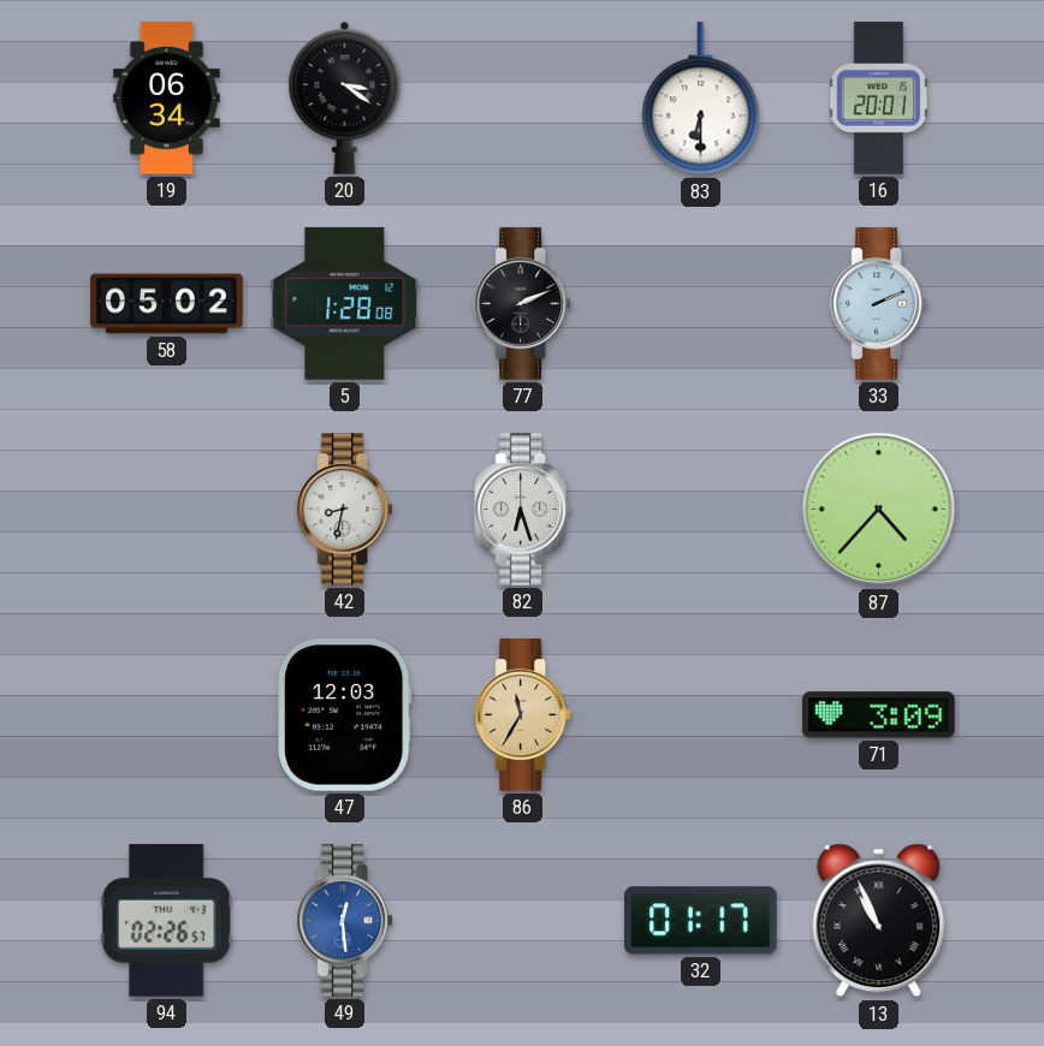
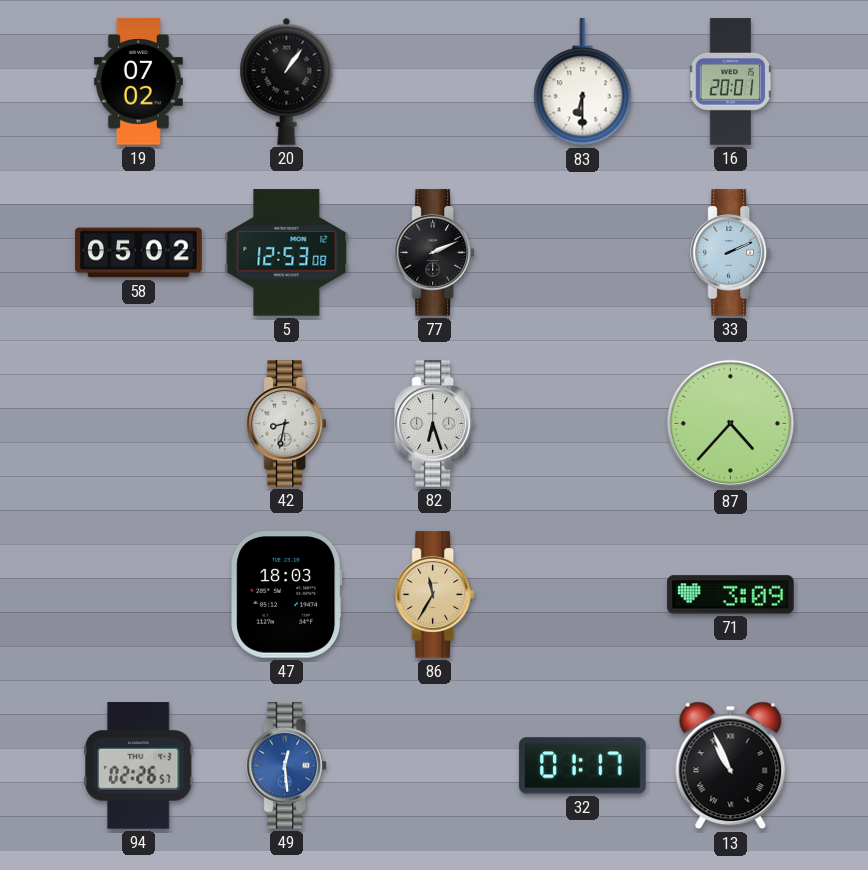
19: 06:34 -> 07:02
20: 3:21 -> 1:06
5: 1:28 -> 12:53
47: 12:03 -> 18:03
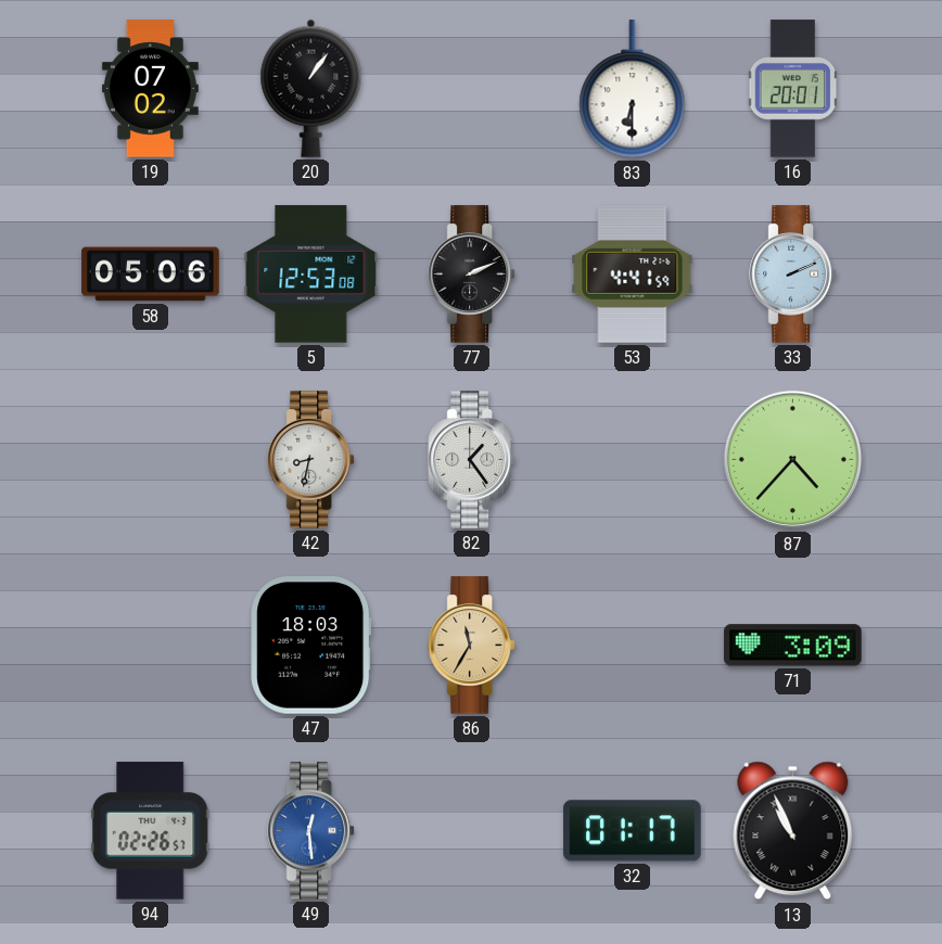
58: 05:02 -> 05:06
53: none -> 4:41
82: 6:27 -> 1:24
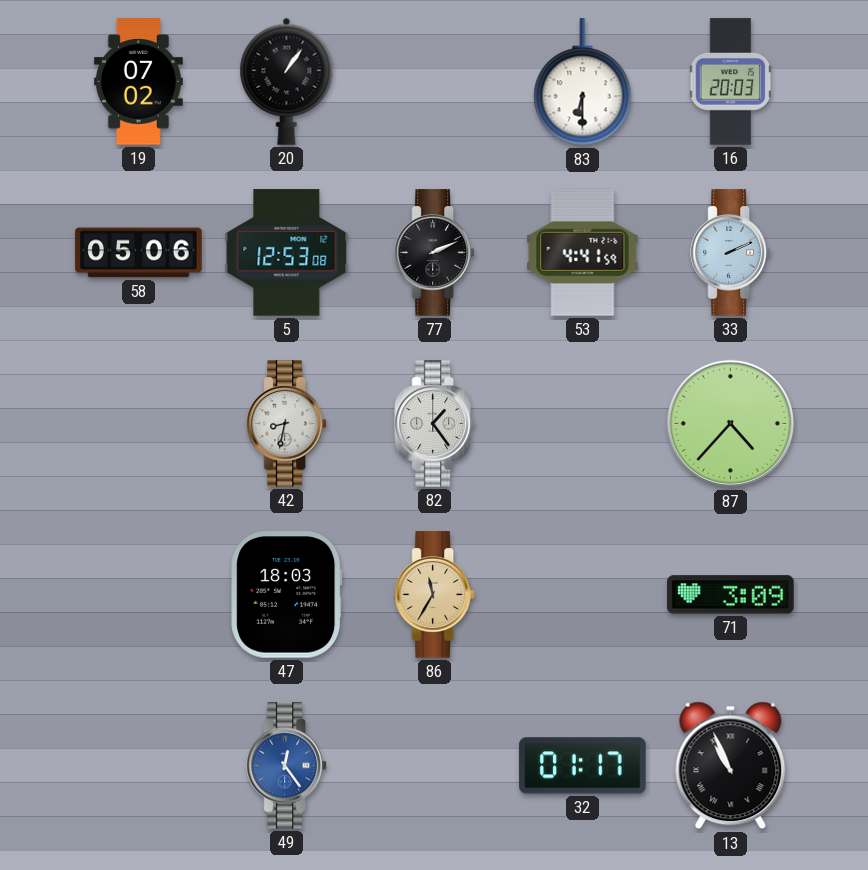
16: 20:01 -> 20:03
94: 02:26 -> none
49: 12:29 -> 12:24
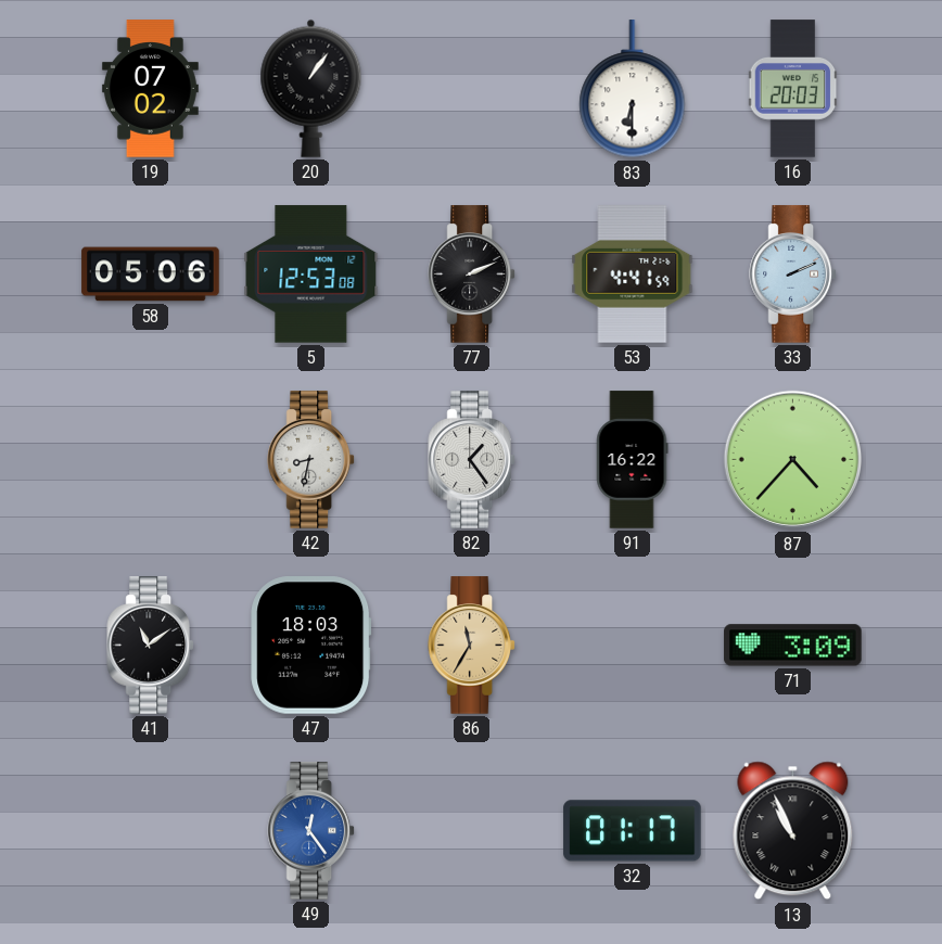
91: none -> 16:22
41: none -> 11:09
